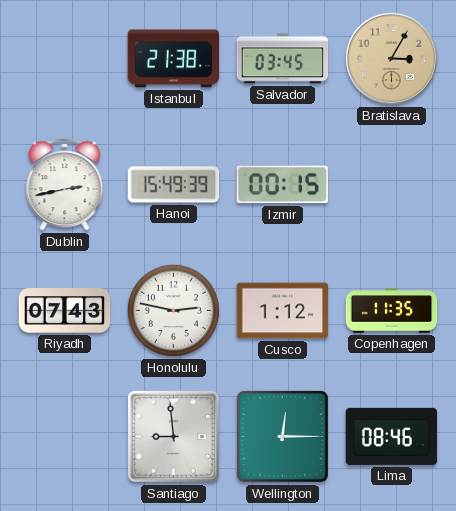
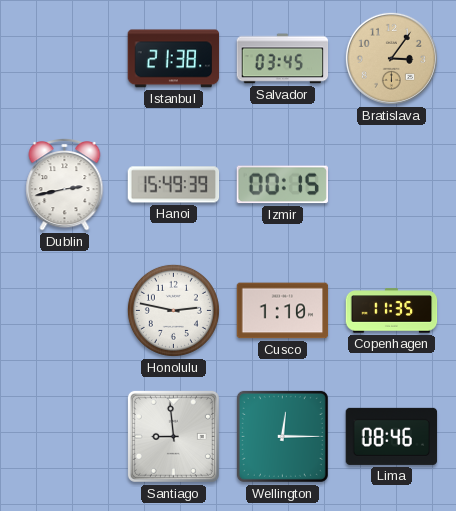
Bratislava: 3:05 -> 3:06
Riyadh: 07:43 -> none
Cusco: 1:12 -> 1:10
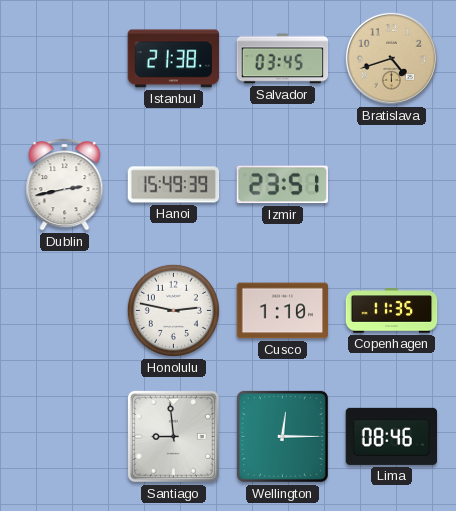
Bratislava: 3:06 -> 4:42
Izmir: 00:15 -> 23:51
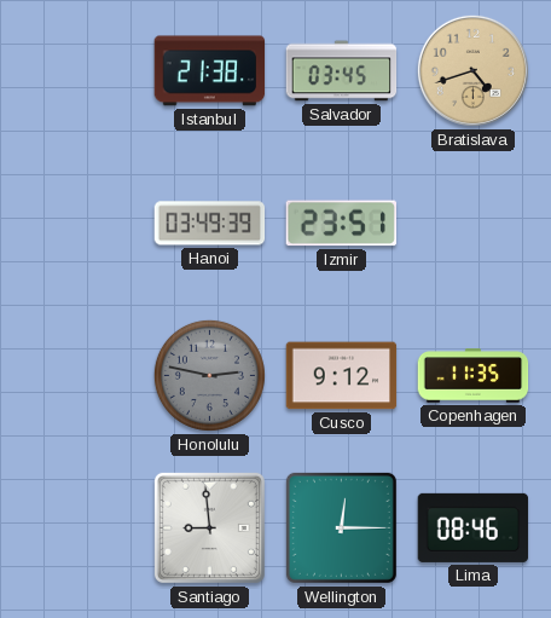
Dublin: 2:43 -> none
Hanoi: 15:49 -> 03:49
Honolulu dial: white -> grey
Cusco: 1:10 -> 9:12
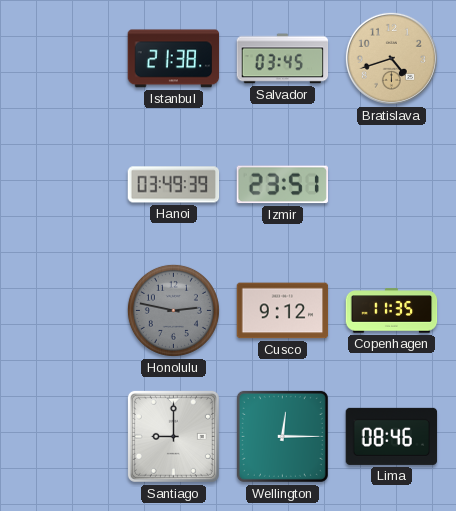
Santiago: 8:59 -> 9:00
